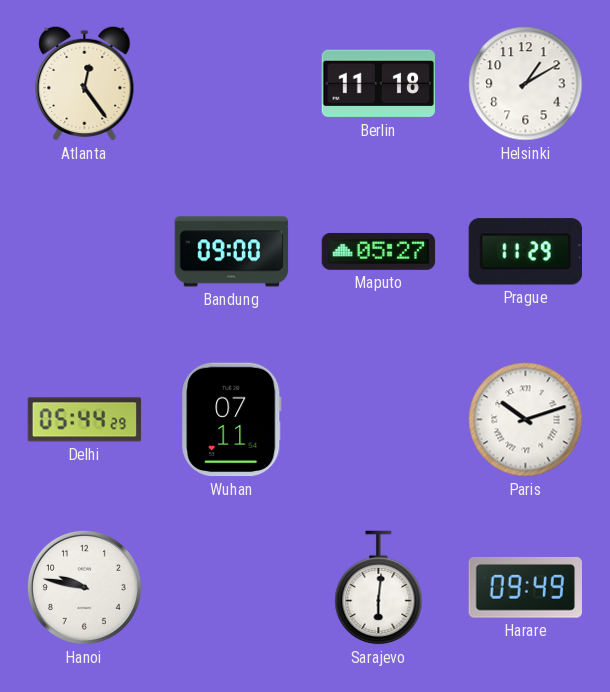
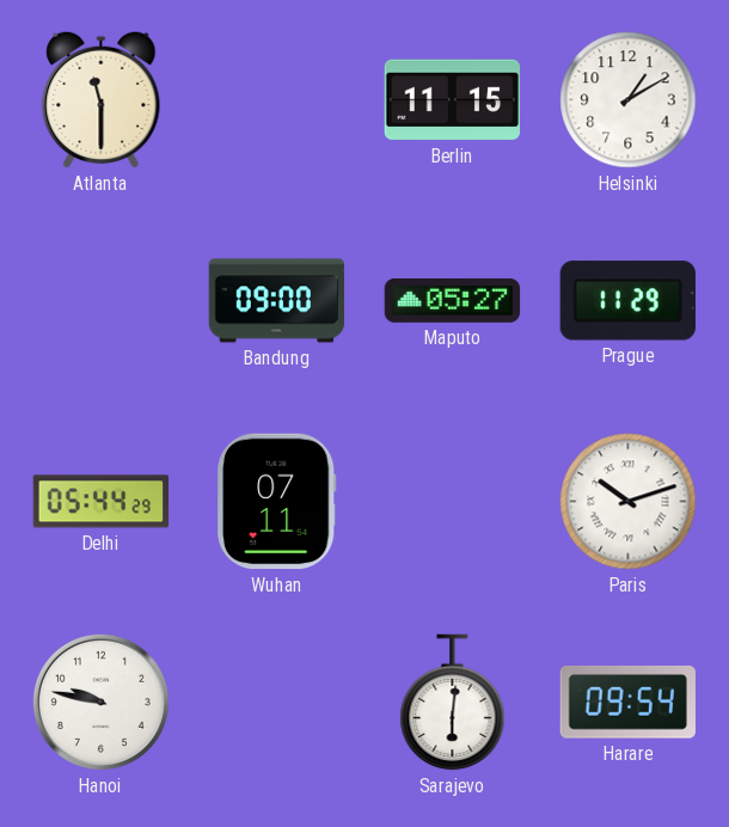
Atlanta: 12:24 -> 11:30
Berlin: 11:18 -> 11:15
Harare: 09:49 -> 09:54
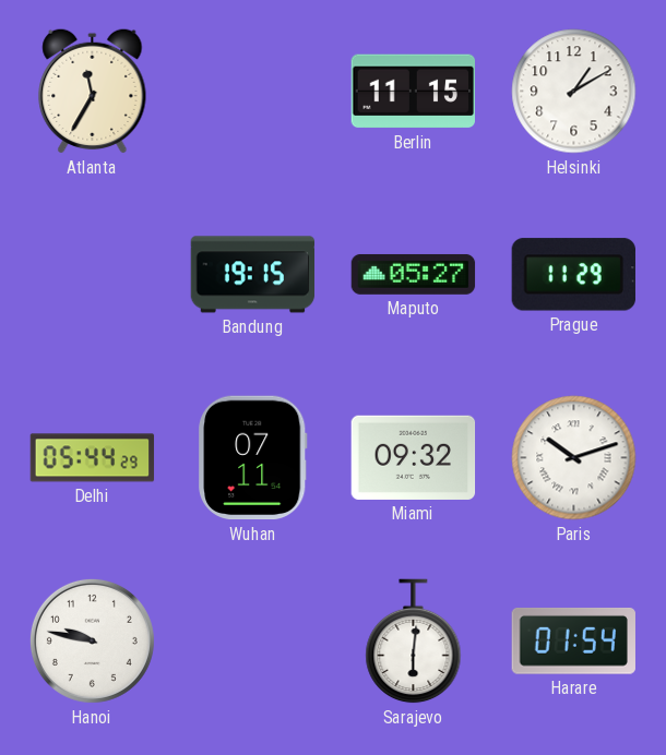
Atlanta: 11:30 -> 11:35
Bandung: 09:00 -> 19:15
Miami: none -> 09:32
Harare: 09:54 -> 01:54
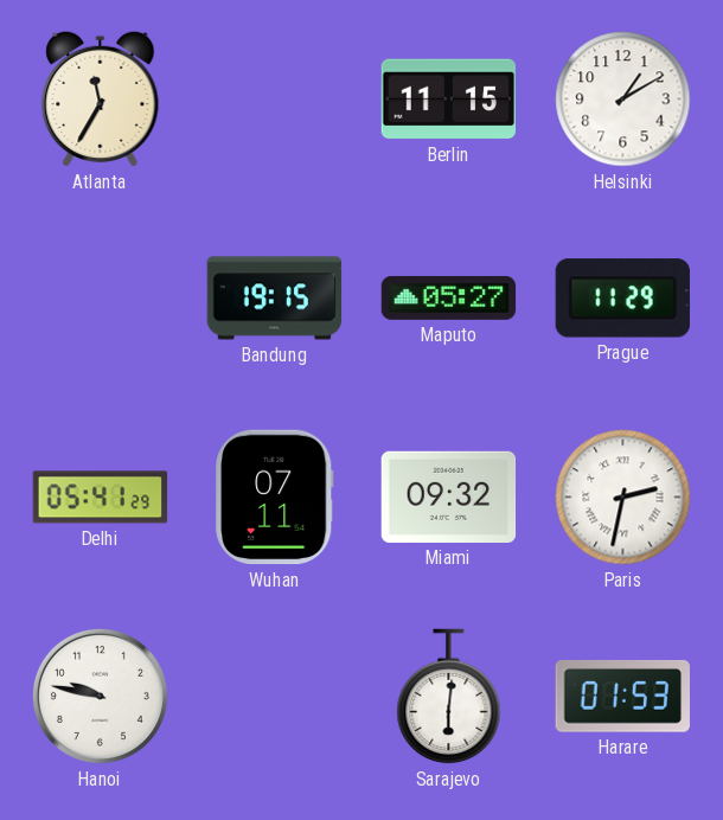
Delhi: 05:44 -> 05:41
Paris: 10:12 -> 2:32
Harare: 01:54 -> 01:53
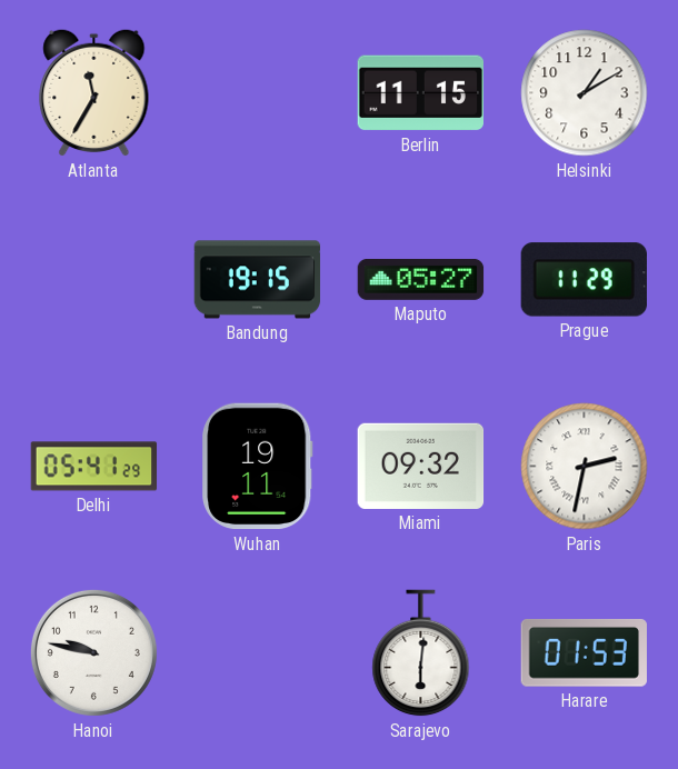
Wuhan: 07:11 -> 19:11
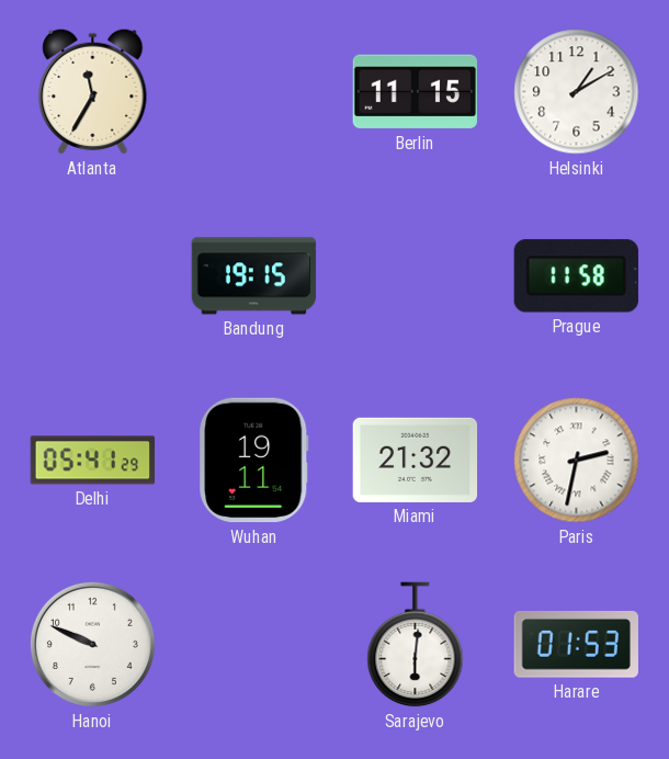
Maputo: 05:27 -> none
Prague: 11:29 -> 11:58
Miami: 09:32 -> 21:32
Hanoi: 9:47 -> 9:49
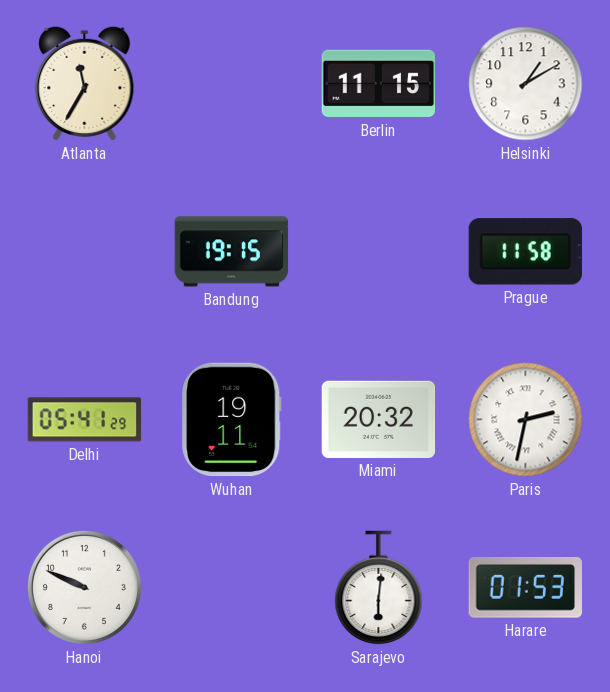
Miami: 21:32 -> 20:32
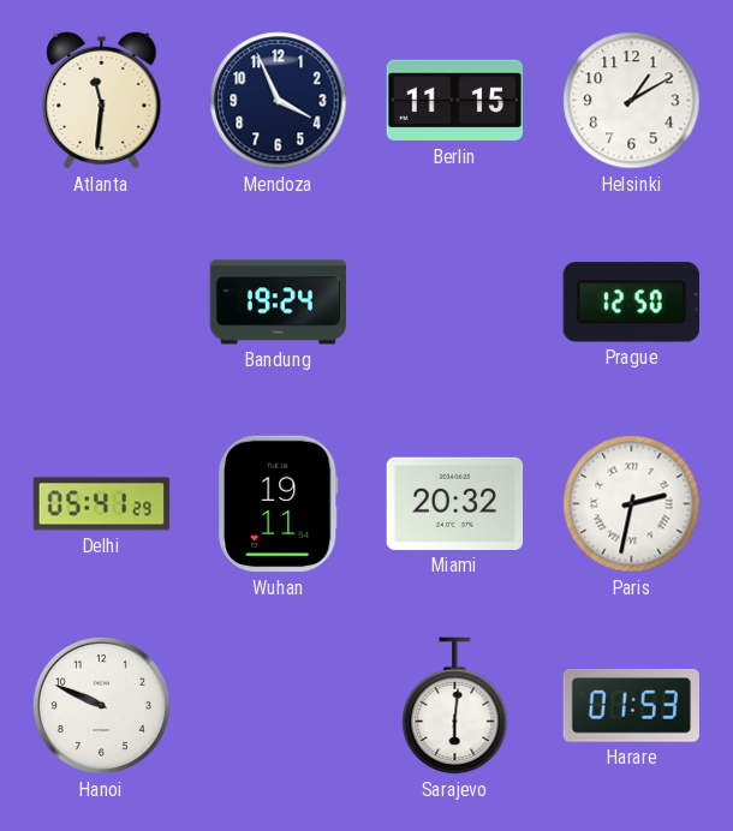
Atlanta: 11:35 -> 11:31
Mendoza: none -> 3:56
Bandung: 19:15 -> 19:24
Prague: 11:58 -> 12:50
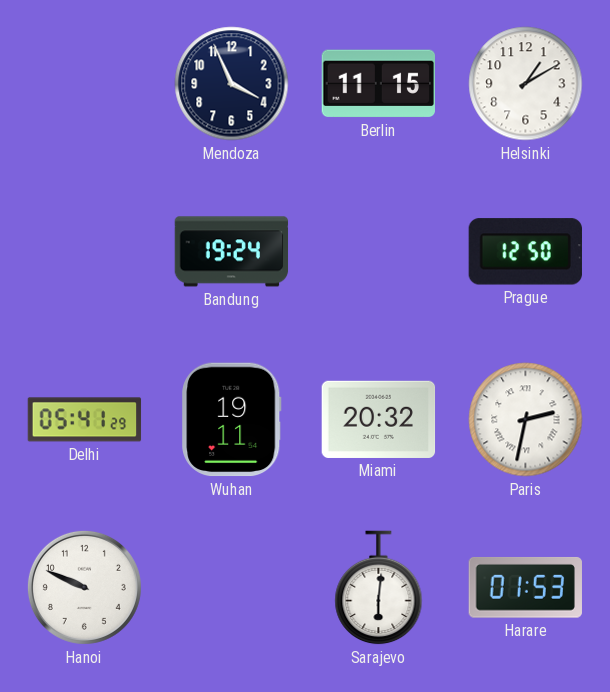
Atlanta: 11:31 -> none
